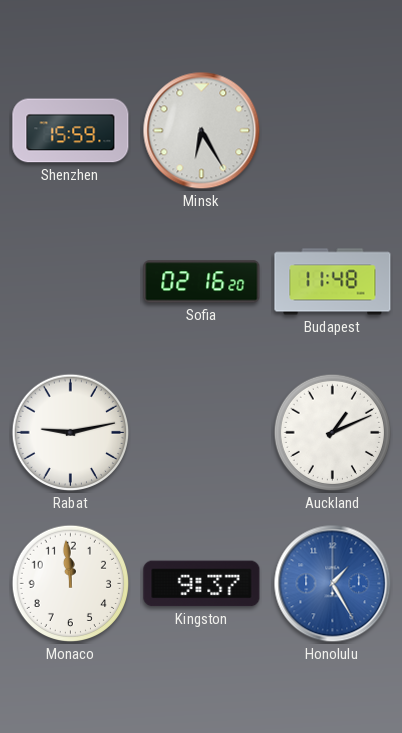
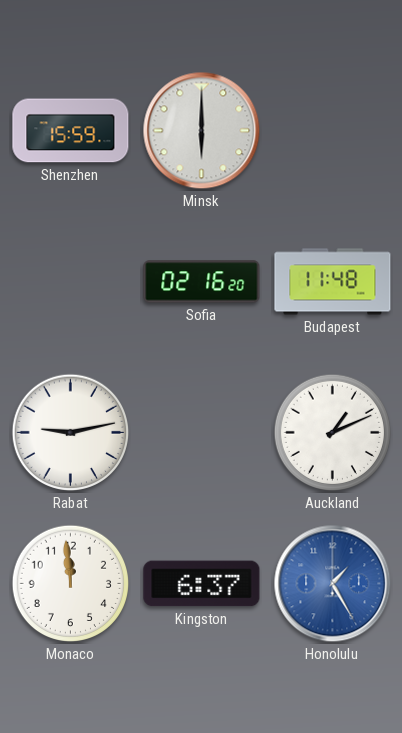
Minsk: 6:25 -> 6:00
Kingston: 9:37 -> 6:37
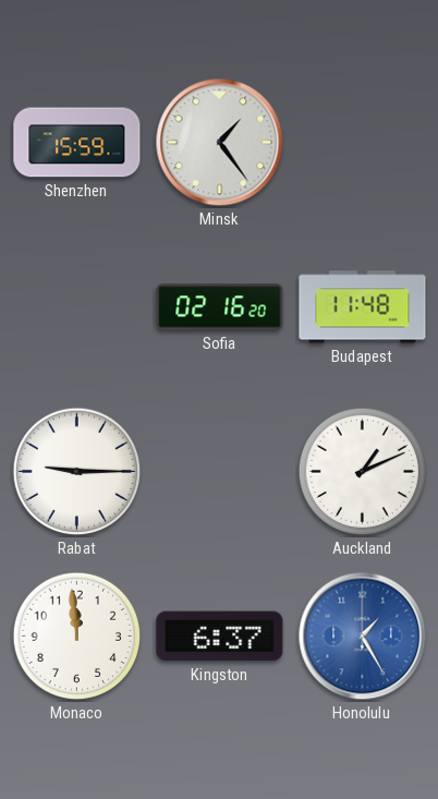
Minsk: 6:00 -> 1:24
Rabat: 9:13 -> 9:15
